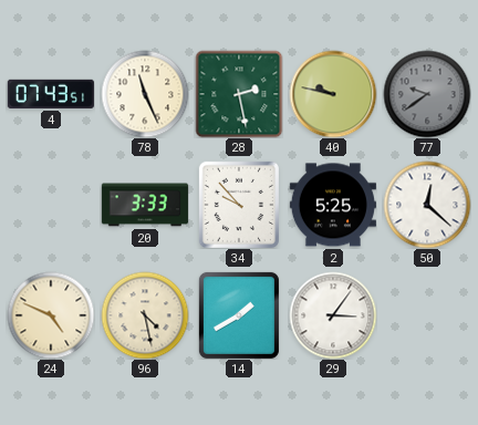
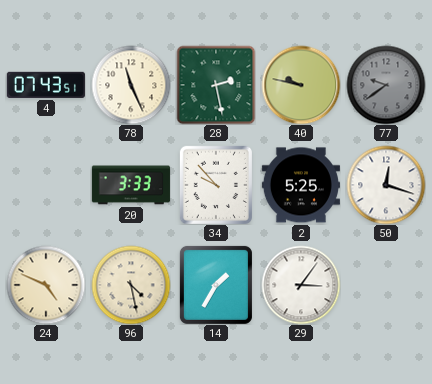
50: 12:22 -> 12:18
14: 1:40 -> 1:35
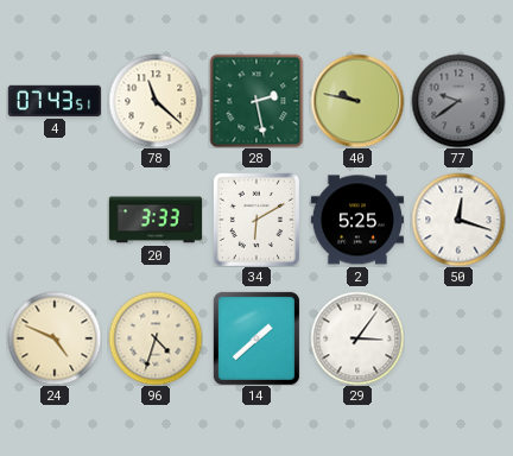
78: 11:26 -> 11:22
34: 9:53 -> 6:10
96: 4:28 -> 4:33
14: 1:35 -> 1:38
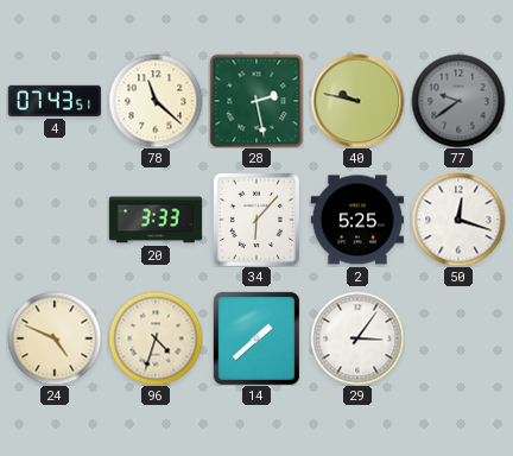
34: 6:10 -> 6:07
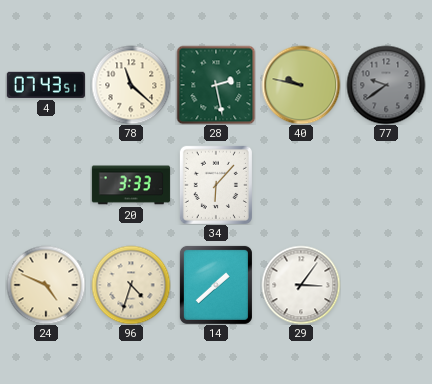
2: 5:25 -> none
50: 12:18 -> none
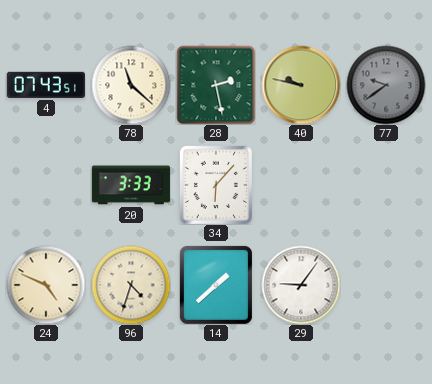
29: 3:06 -> 9:06
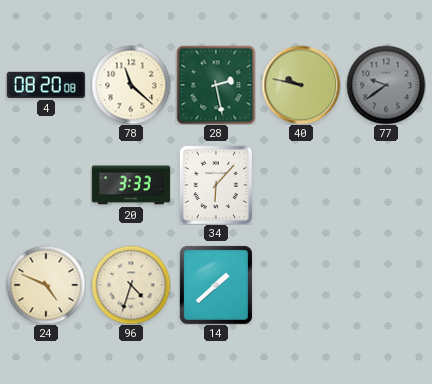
4: 07:43 -> 08:20
29: 9:06 -> none
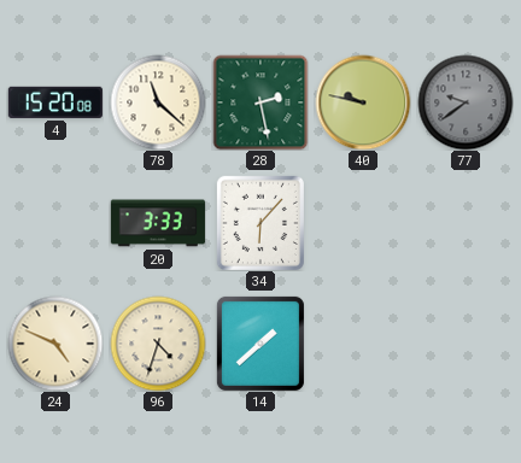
4: 08:20 -> 15:20
